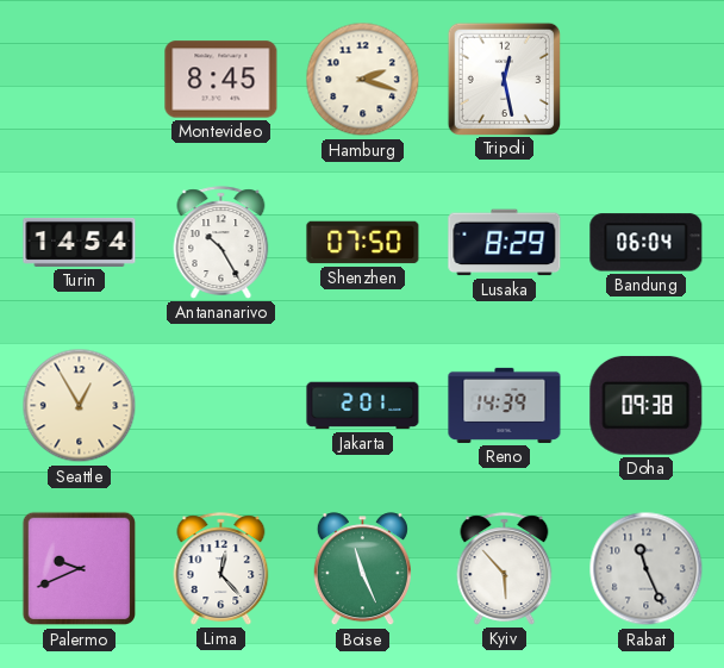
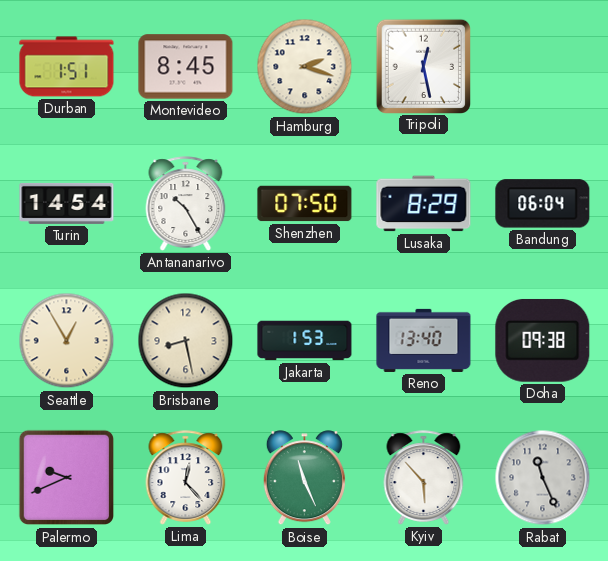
Durban: none -> 1:51
Brisbane: none -> 8:28
Jakarta: 2:01 -> 1:53
Reno: 14:39 -> 13:40
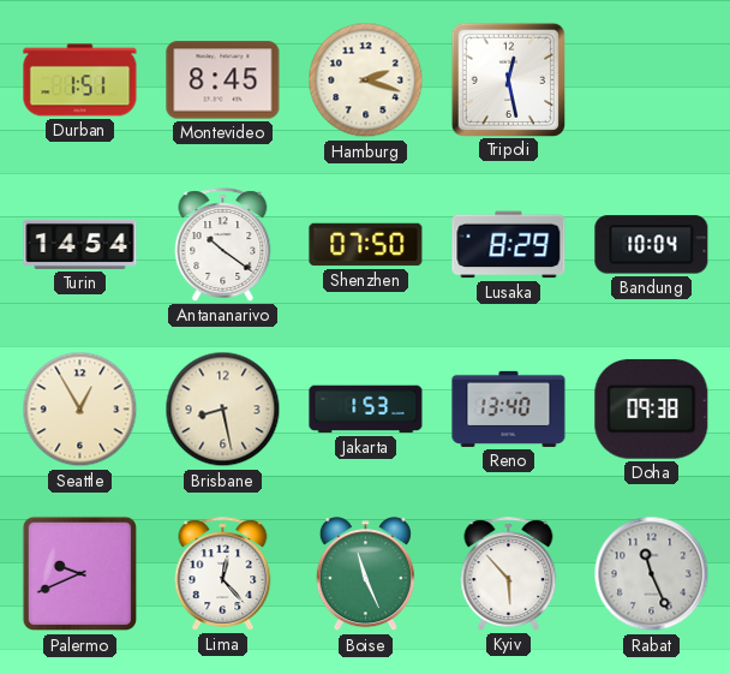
Antananarivo: 10:25 -> 10:21
Bandung: 06:04 -> 10:04
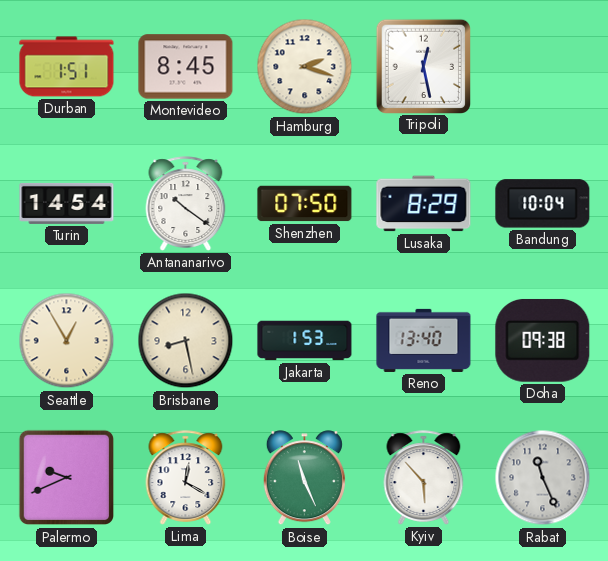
Lima: 12:23 -> 12:20
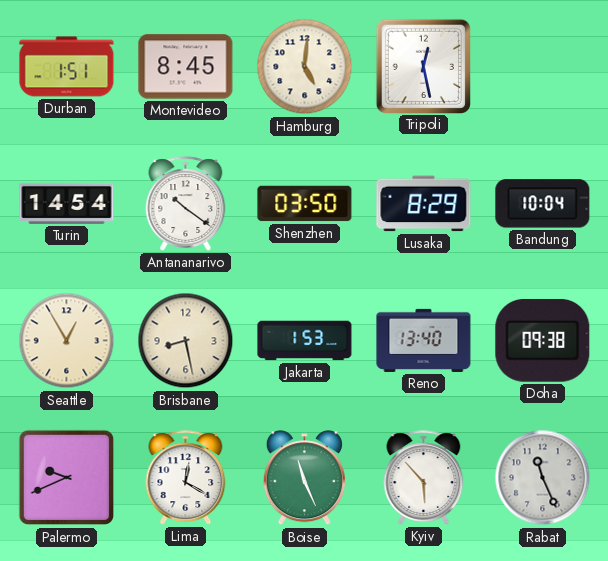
Hamburg: 2:18 -> 5:01
Shenzhen: 07:50 -> 03:50
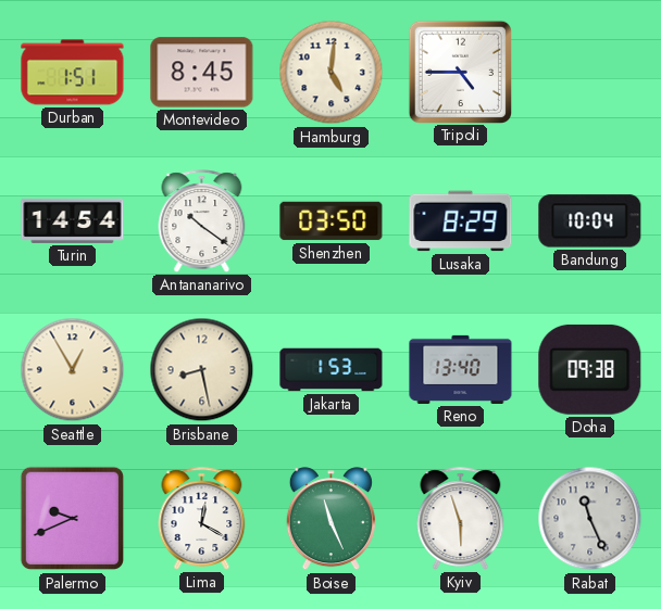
Tripoli: 12:28 -> 4:45
Kyiv: 5:53 -> 5:57
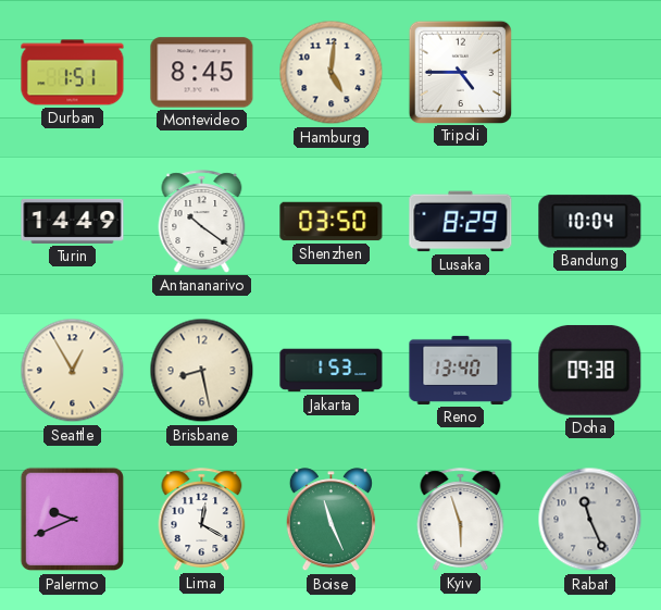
Turin: 14:54 -> 14:49
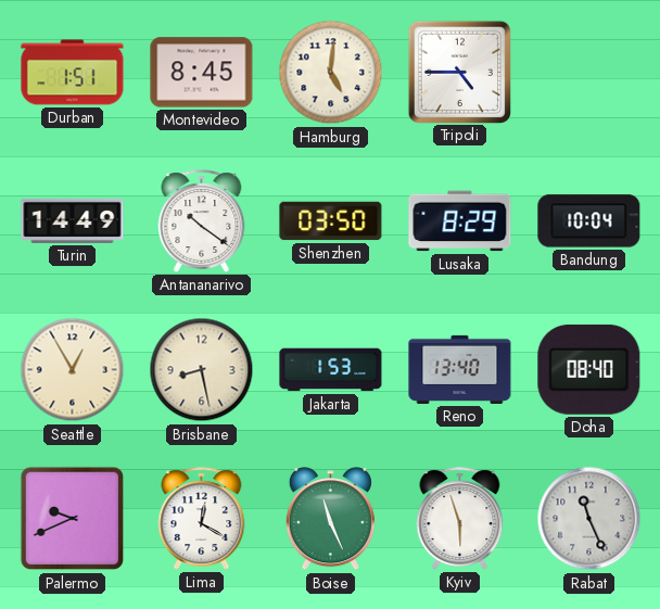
Doha: 09:38 -> 08:40
